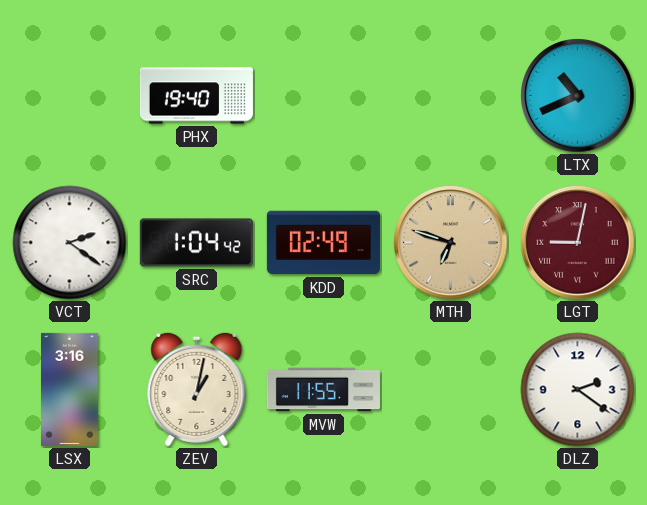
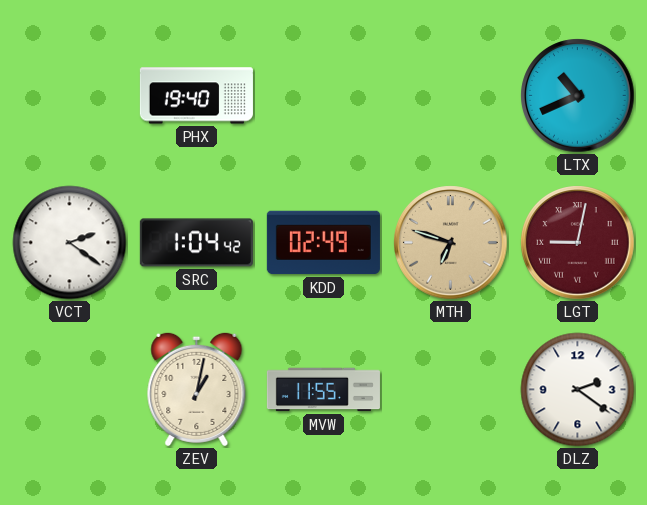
LSX: 3:16 -> none
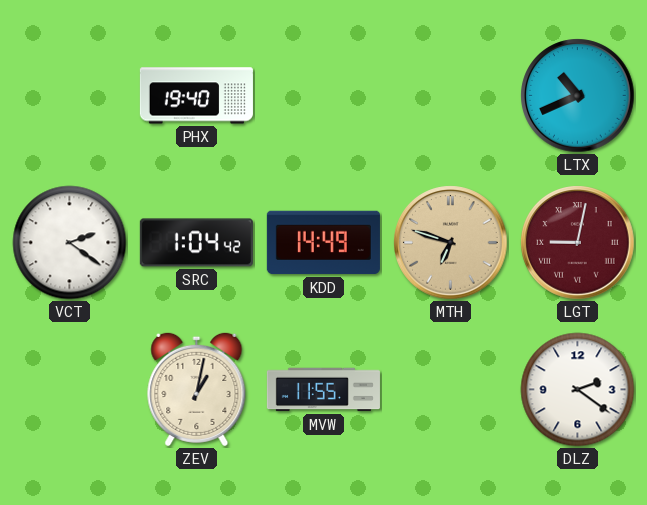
KDD: 02:49 -> 14:49
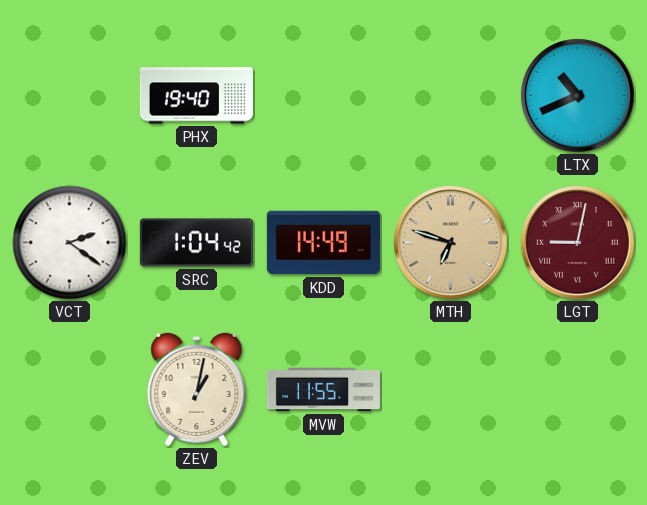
DLZ: 2:21 -> none
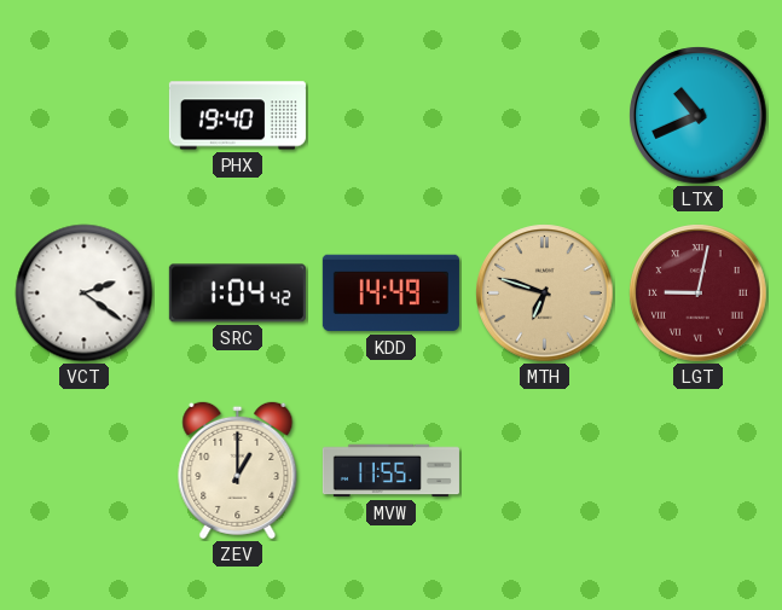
ZEV: 1:02 -> 1:00
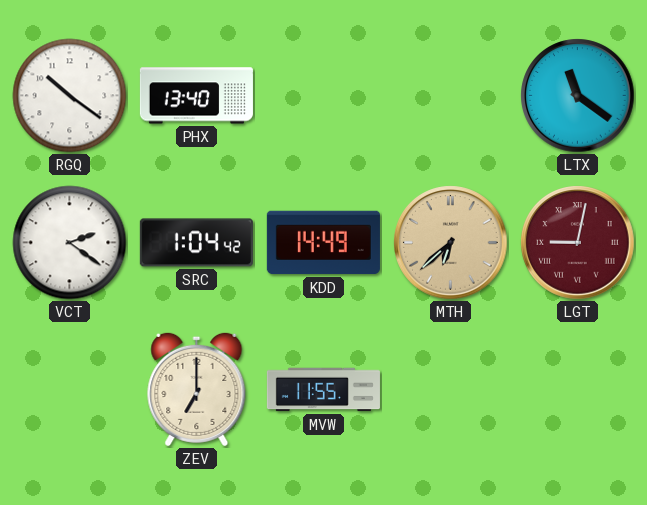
RGQ: none -> 10:21
PHX: 19:40 -> 13:40
LTX: 10:41 -> 11:21
MTH: 6:48 -> 6:38
ZEV: 1:00 -> 7:00
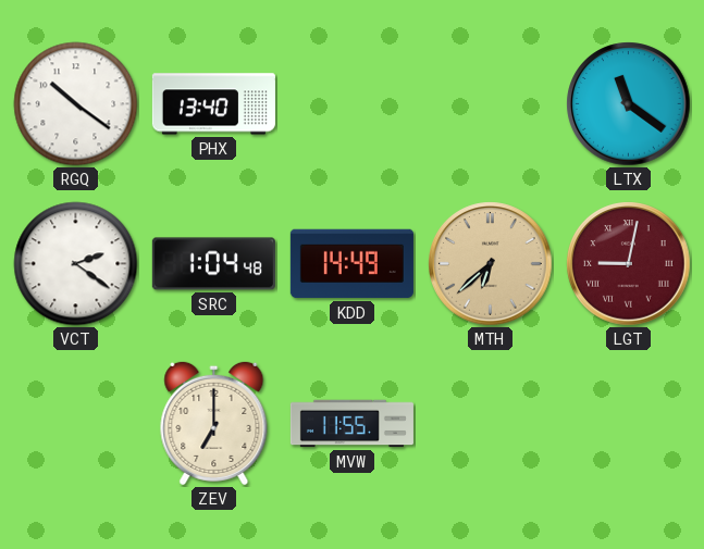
SRC: 1:04:42 -> 1:04:48
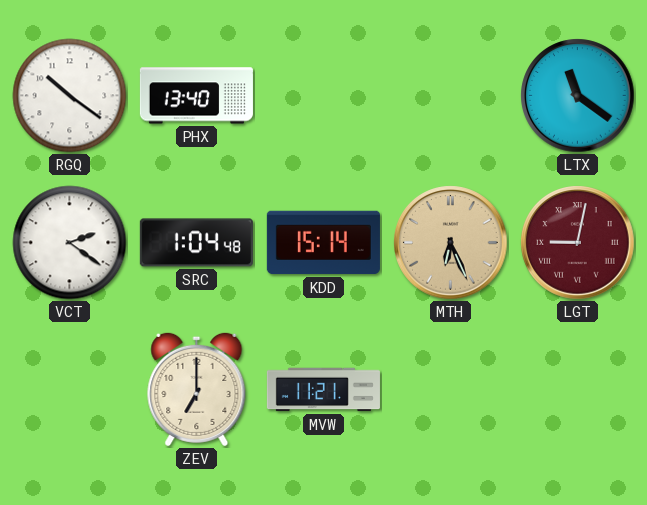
KDD: 14:49 -> 15:14
MTH: 6:38 -> 6:26
MVW: 11:55 -> 11:21
